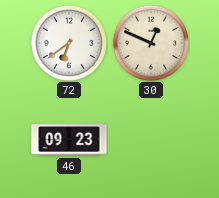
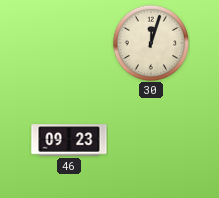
72: 6:39 -> none
30: 12:49 -> 12:03
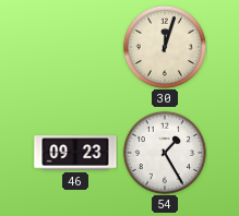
54: none -> 1:25
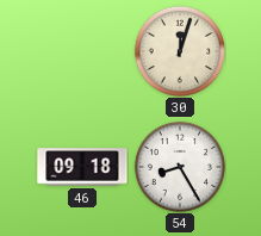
46: 09:23 -> 09:18
54: 1:25 -> 8:25
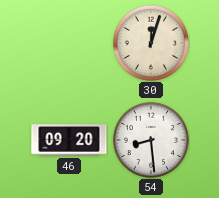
46: 09:18 -> 09:20
54: 8:25 -> 8:29
